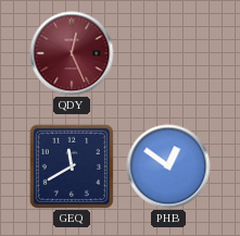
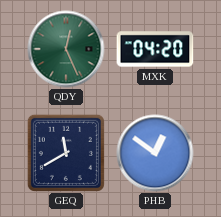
QDY dial: burgundy -> green
MXK: none -> 04:20
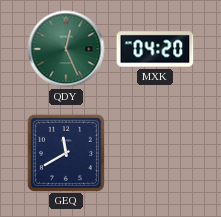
PHB: 12:51 -> none
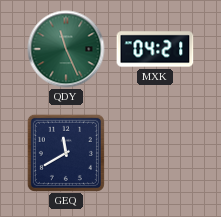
QDY: 12:26 -> 11:26
MXK: 04:20 -> 04:21
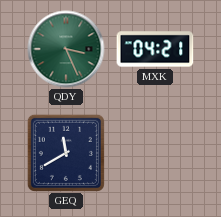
QDY: 11:26 -> 3:26
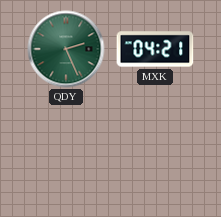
QDY: 3:26 -> 2:26
GEQ: 11:40 -> none
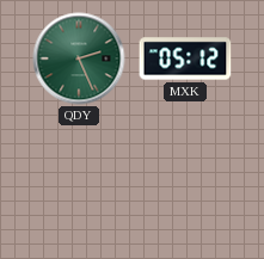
MXK: 04:21 -> 05:12
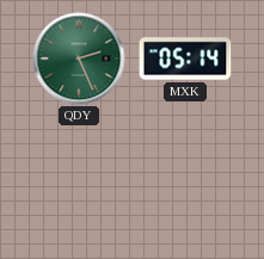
MXK: 05:12 -> 05:14
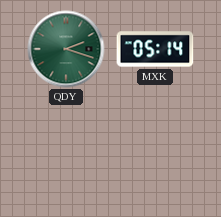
QDY: 2:26 -> 2:18
